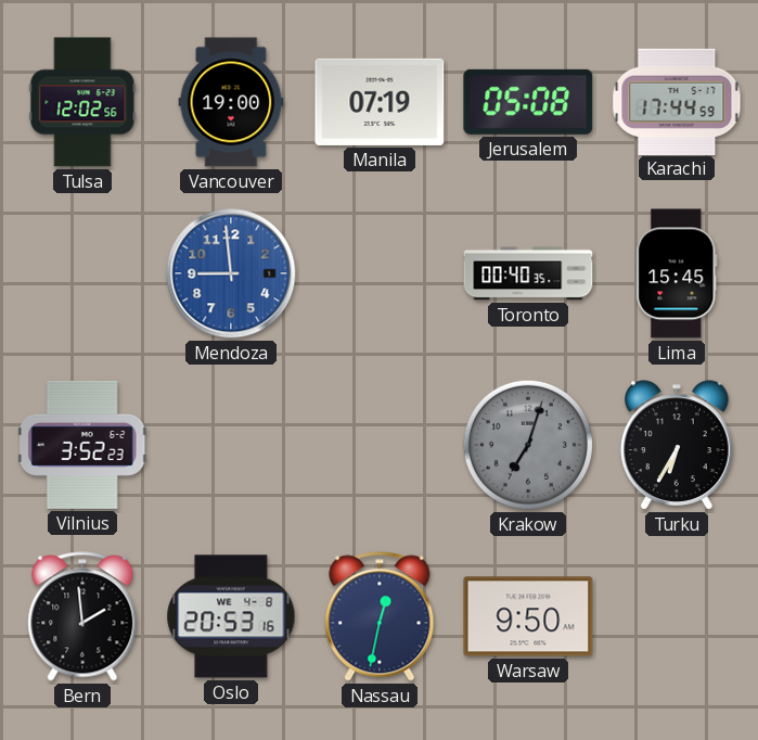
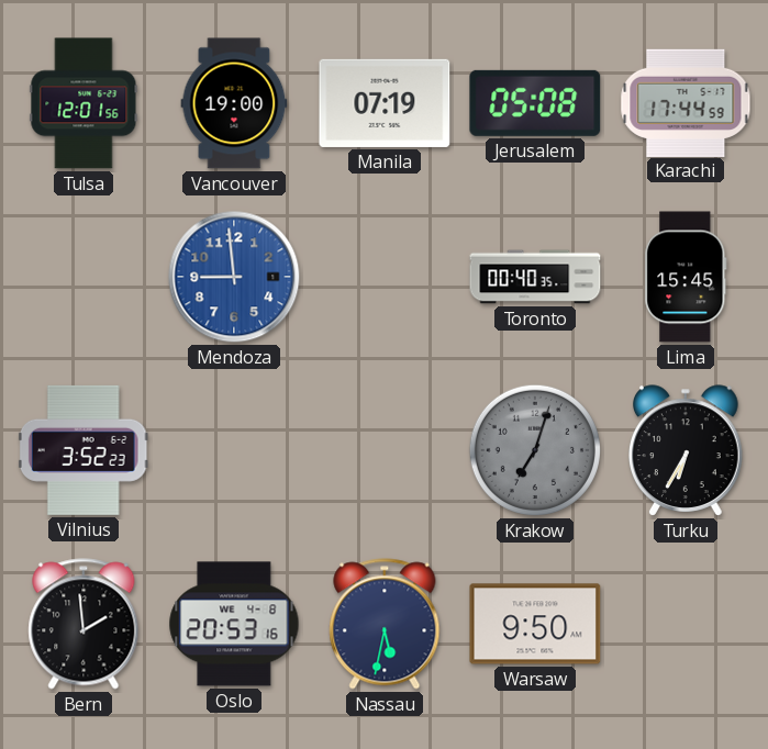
Tulsa: 12:02 -> 12:01
Nassau: 12:32 -> 5:32
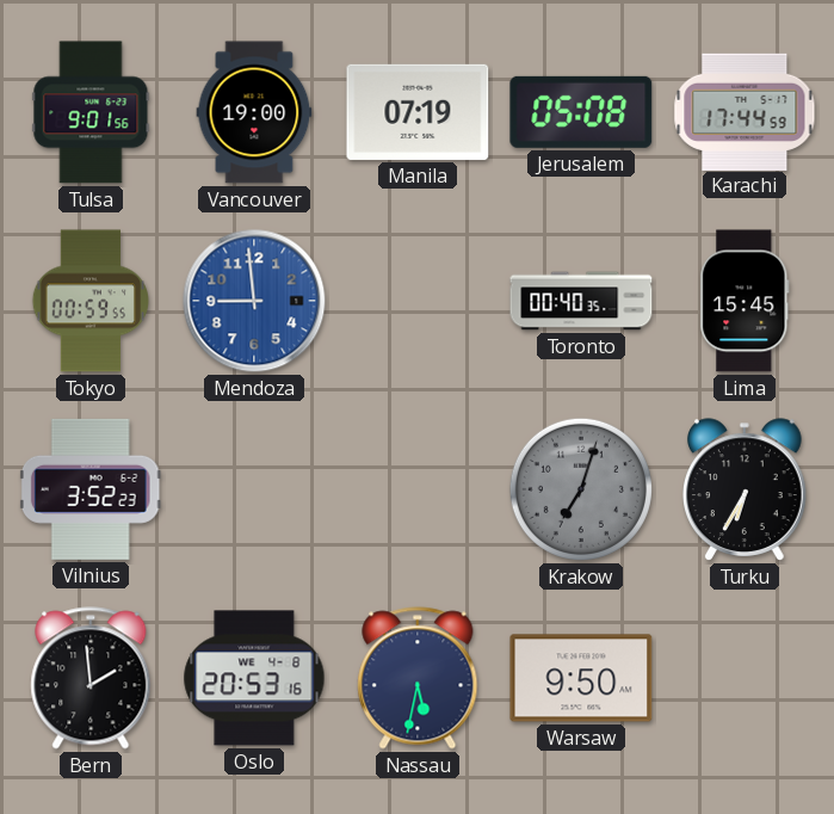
Tulsa: 12:01 -> 9:01
Tokyo: none -> 00:59
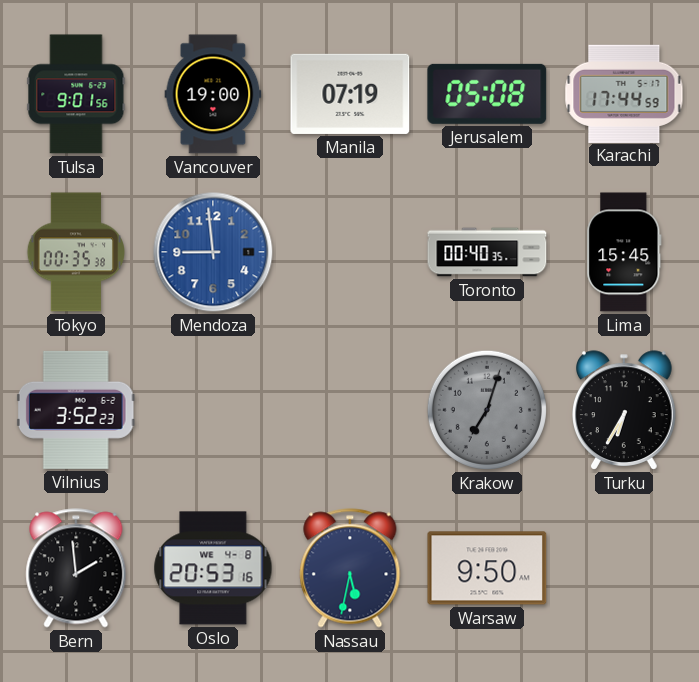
Tokyo: 00:59 -> 00:35
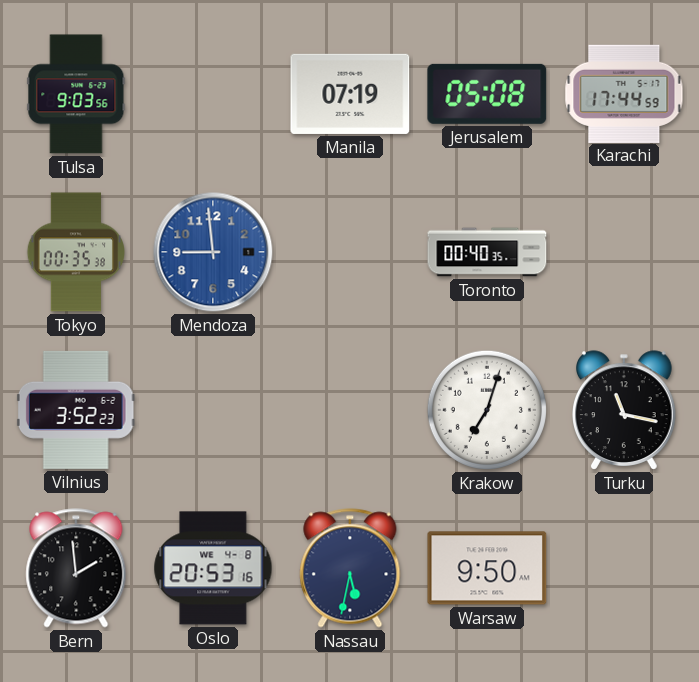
Tulsa: 9:01 -> 9:03
Vancouver: 19:00 -> none
Lima: 15:45 -> none
Krakow dial: grey -> white
Turku: 6:35 -> 11:17
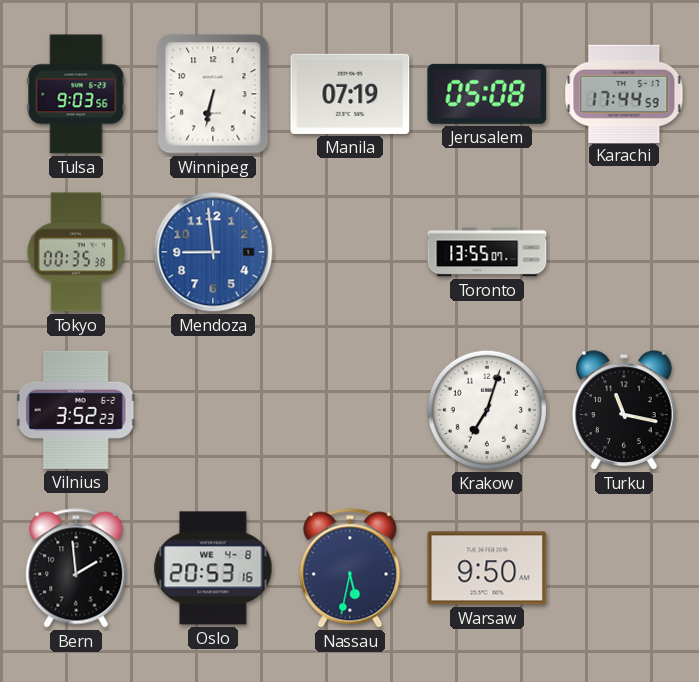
Winnipeg: none -> 6:32
Toronto: 00:40 -> 13:55
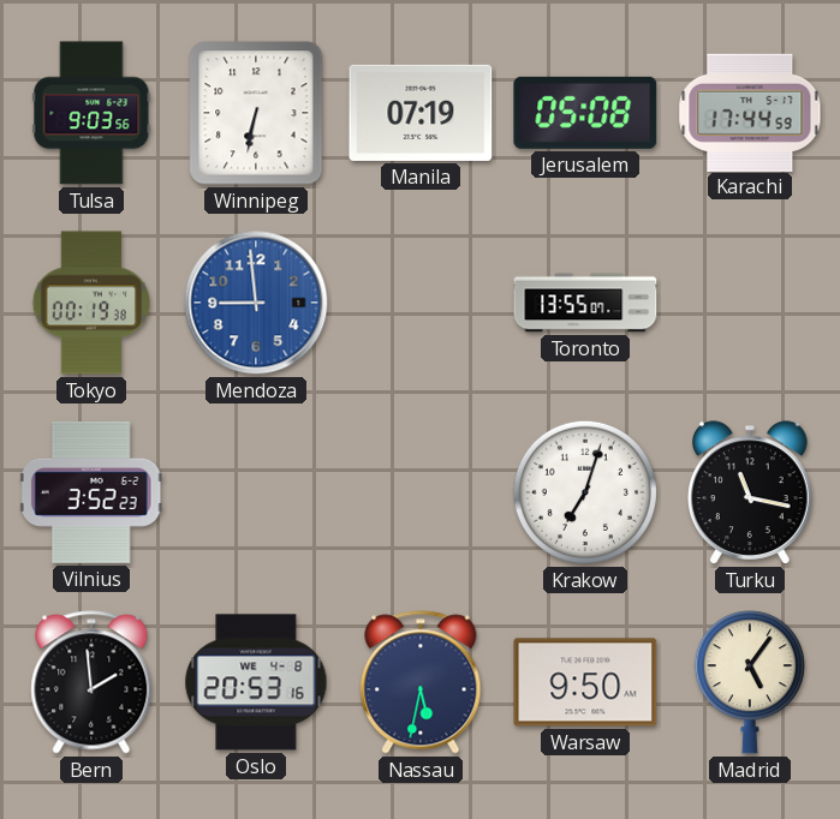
Tokyo: 00:35 -> 00:19
Madrid: none -> 5:06
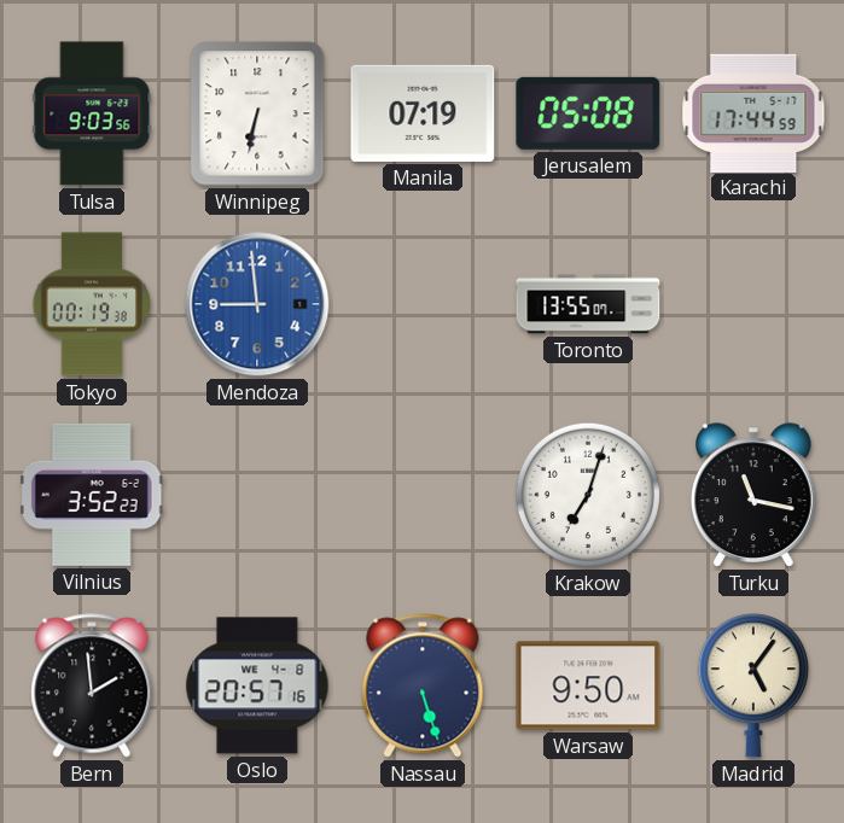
Oslo: 20:53 -> 20:57
Nassau: 5:32 -> 5:27
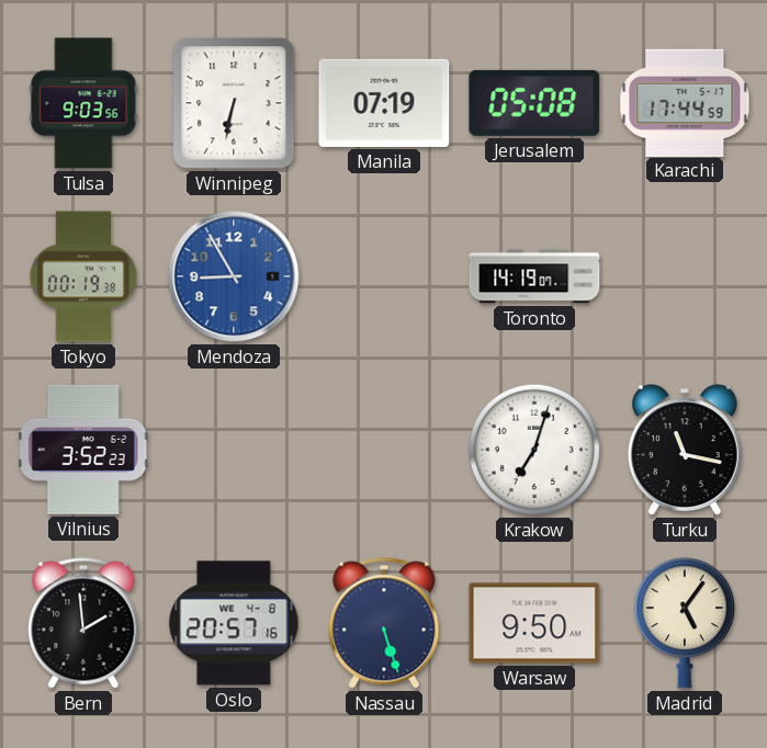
Mendoza: 8:59 -> 8:55
Toronto: 13:55 -> 14:19
